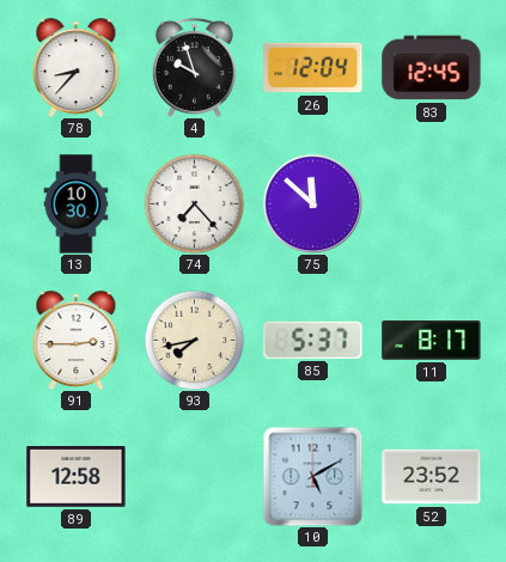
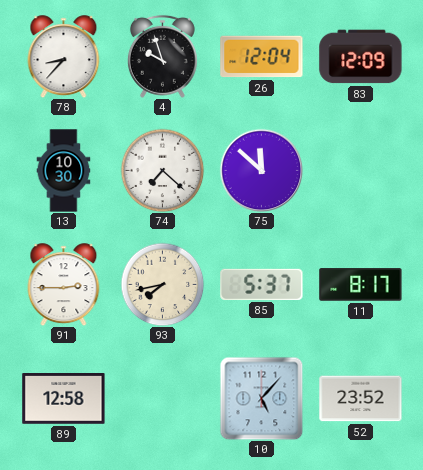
83: 12:45 -> 12:09
74: 7:23 -> 7:22
10: 5:10 -> 5:07
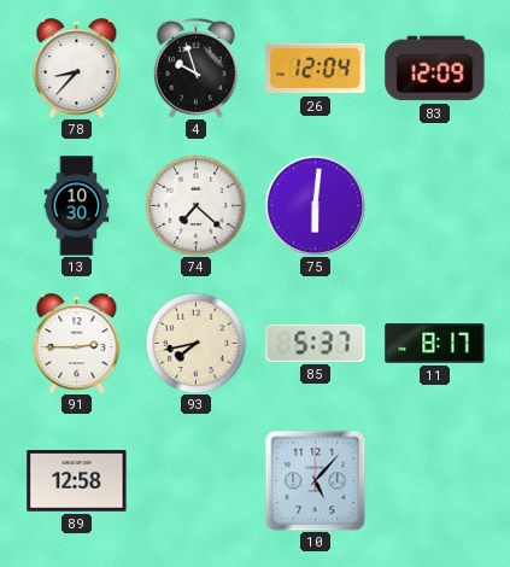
75: 11:52 -> 6:01
52: 23:52 -> none
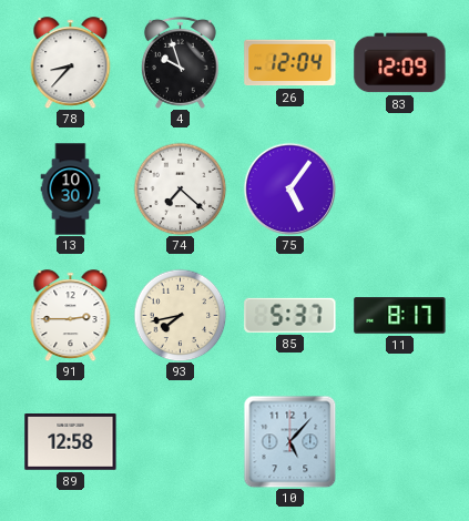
75: 6:01 -> 5:06
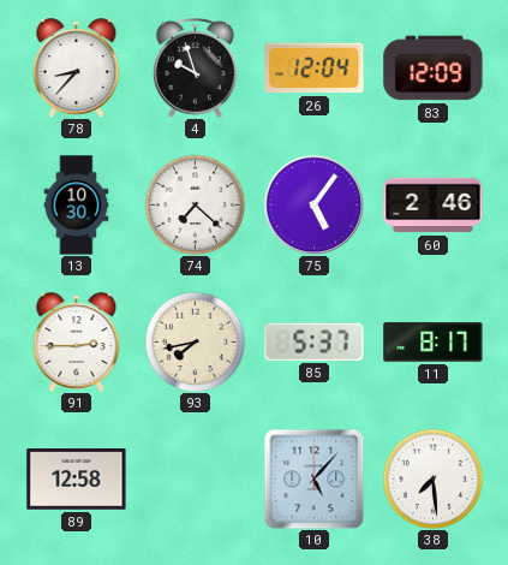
60: none -> 2:46
38: none -> 7:29
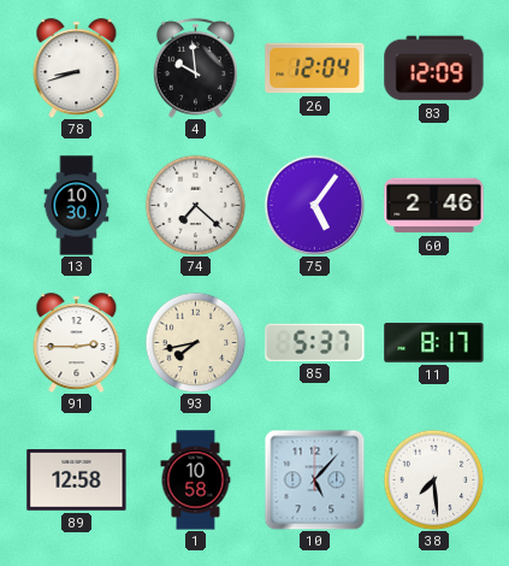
78: 8:37 -> 8:42
4: 9:57 -> 9:59
1: none -> 10:58
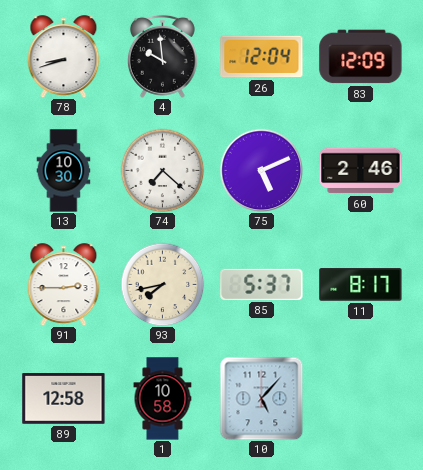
75: 5:06 -> 5:11
38: 7:29 -> none
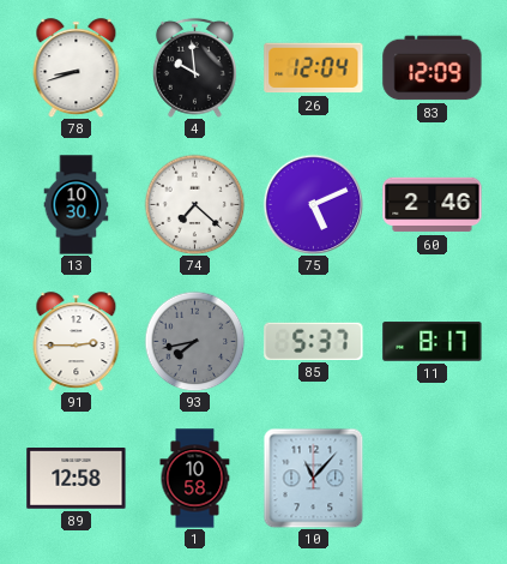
93 dial: cream -> grey
10: 5:07 -> 11:07
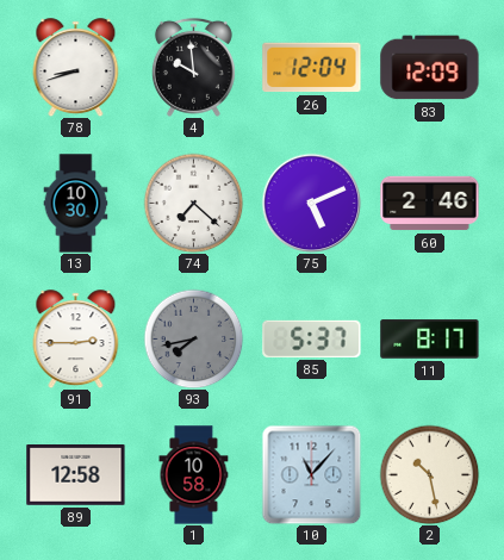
2: none -> 10:28
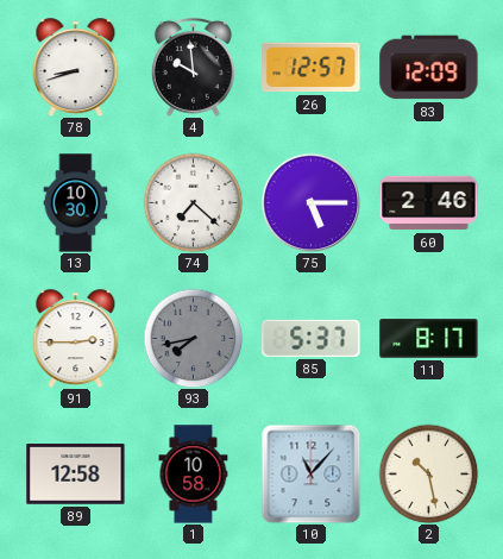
26: 12:04 -> 12:57
75: 5:11 -> 5:15
